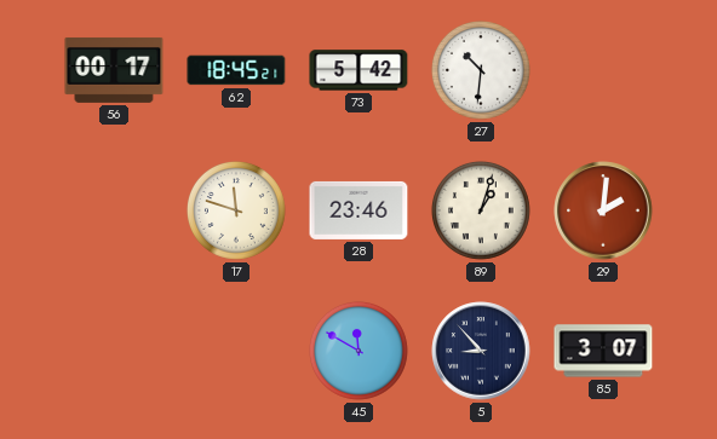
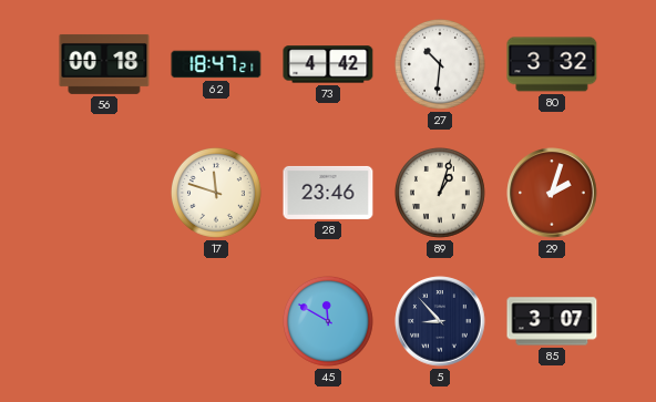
56: 00:17 -> 00:18
62: 18:45 -> 18:47
73: 5:42 -> 4:42
80: none -> 3:32
29: 2:01 -> 2:03
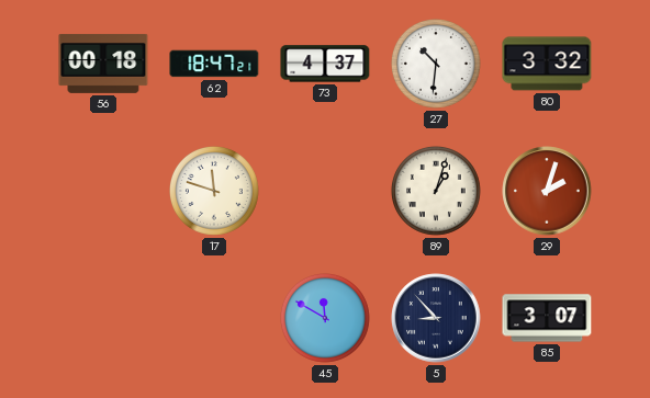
73: 4:42 -> 4:37
28: 23:46 -> none
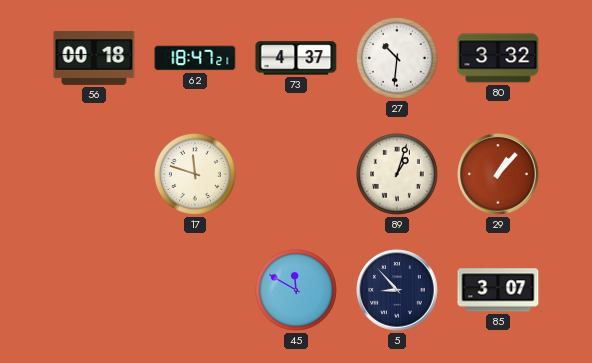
29: 2:03 -> 1:07
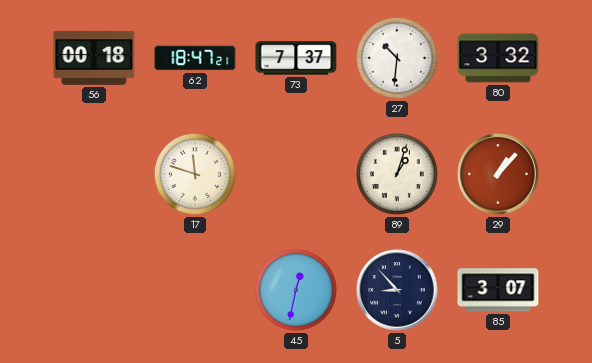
73: 4:37 -> 7:37
45: 11:50 -> 12:32
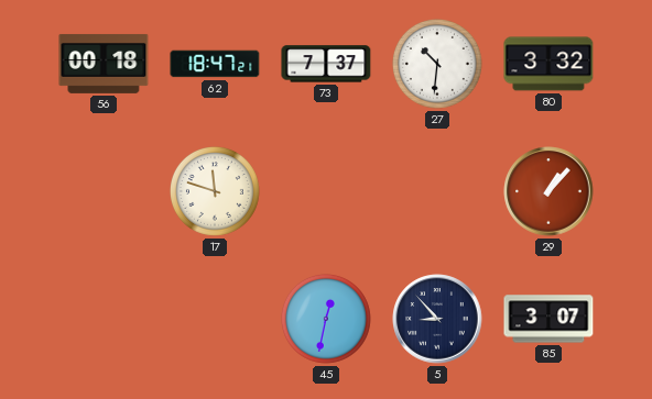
89: 1:03 -> none
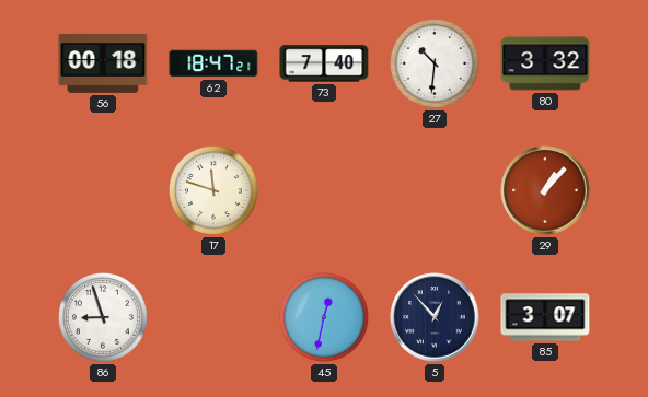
73: 7:37 -> 7:40
86: none -> 8:57
5: 8:53 -> 12:53
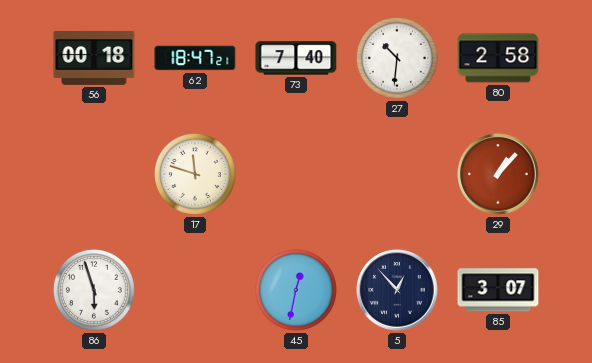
80: 3:32 -> 2:58
86: 8:57 -> 5:57
